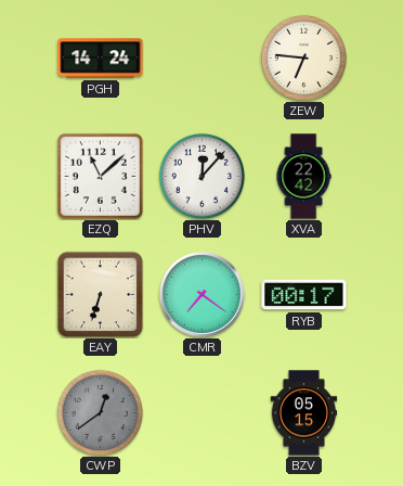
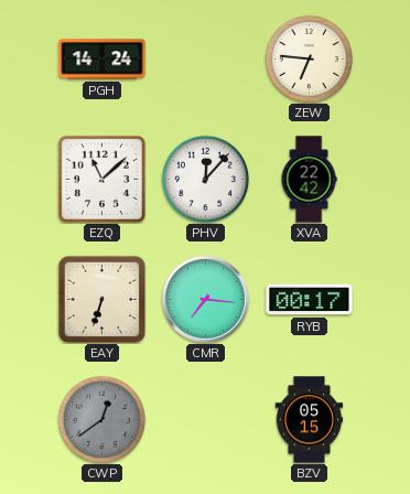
CMR: 7:21 -> 7:16
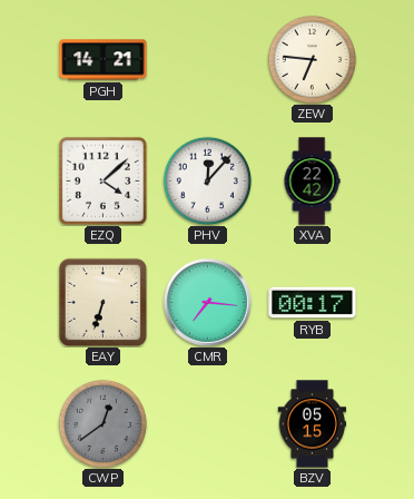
PGH: 14:24 -> 14:21
EZQ: 11:08 -> 4:08
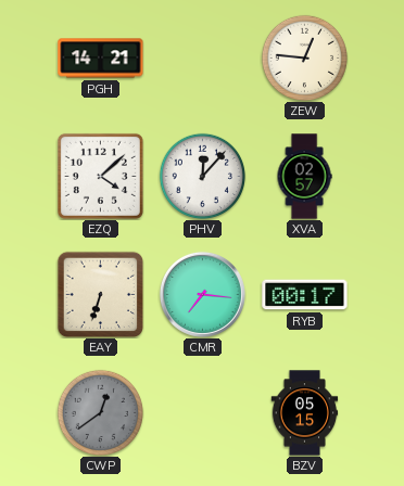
ZEW: 6:46 -> 12:46
XVA: 22:42 -> 02:57
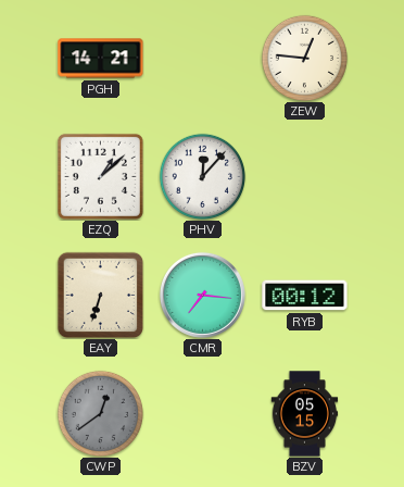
EZQ: 4:08 -> 1:08
XVA: 02:57 -> none
RYB: 00:17 -> 00:12
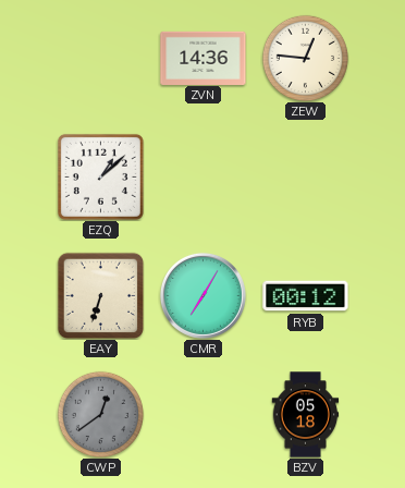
PGH: 14:21 -> none
ZVN: none -> 14:36
PHV: 12:07 -> none
CMR: 7:16 -> 7:05
BZV: 05:15 -> 05:18
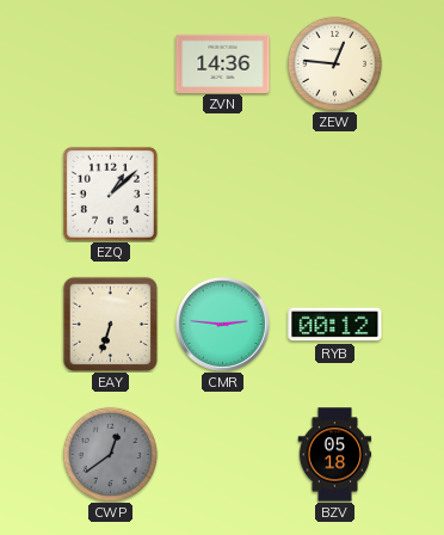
CMR: 7:05 -> 2:46
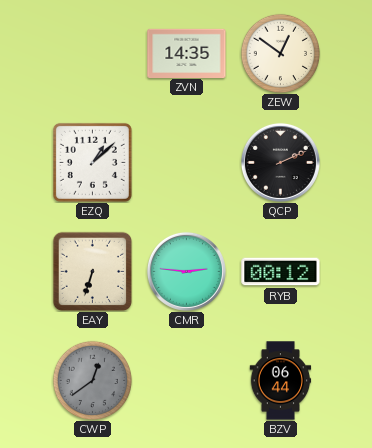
ZVN: 14:36 -> 14:35
ZEW: 12:46 -> 12:51
QCP: none -> 2:11
BZV: 05:18 -> 06:44
